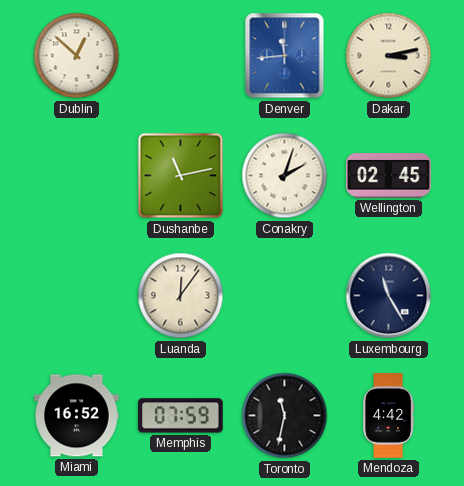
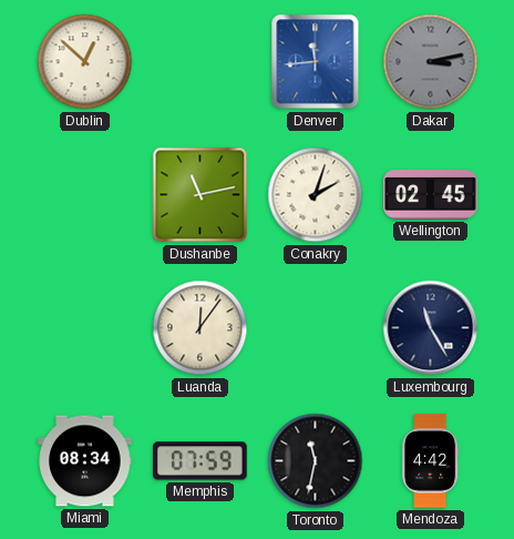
Dakar dial: cream -> grey
Miami: 16:52 -> 08:34
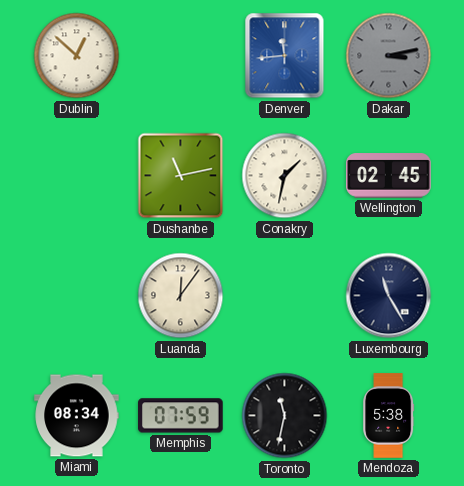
Conakry: 2:03 -> 1:32
Mendoza: 4:42 -> 5:38
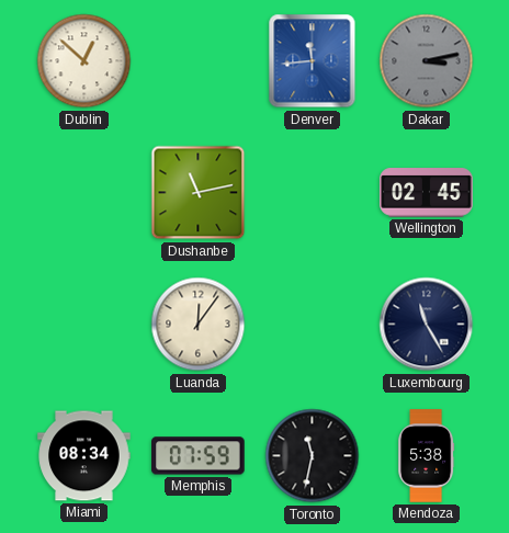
Conakry: 1:32 -> none
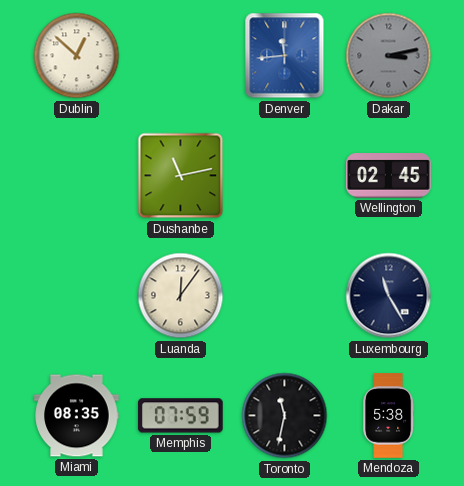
Miami: 08:34 -> 08:35
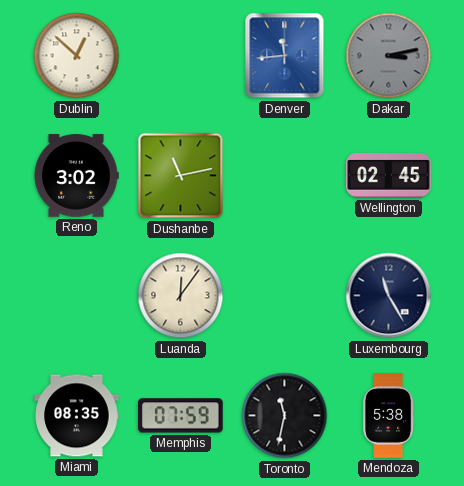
Reno: none -> 3:02
